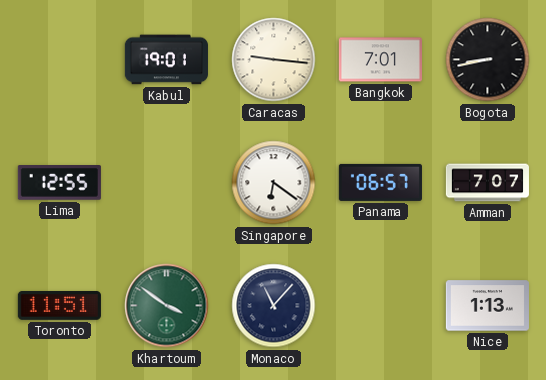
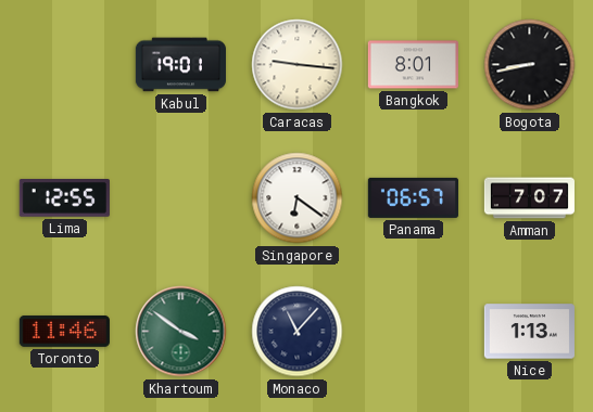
Bangkok: 7:01 -> 8:01
Toronto: 11:51 -> 11:46
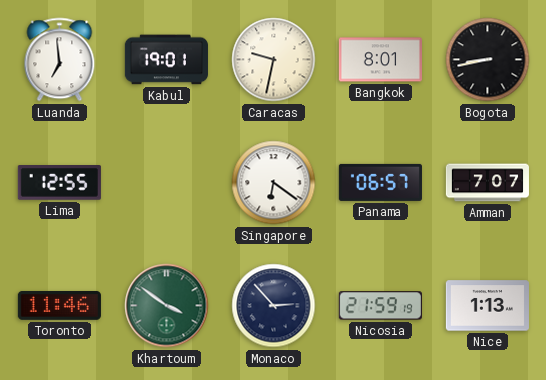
Luanda: none -> 6:59
Caracas: 9:16 -> 9:32
Monaco: 11:07 -> 2:53
Nicosia: none -> 21:59
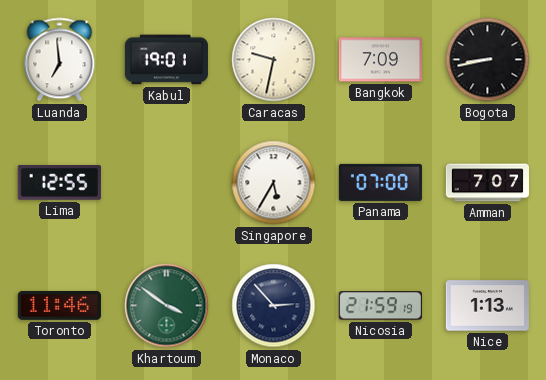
Bangkok: 8:01 -> 7:09
Singapore: 6:21 -> 5:35
Panama: 06:57 -> 07:00
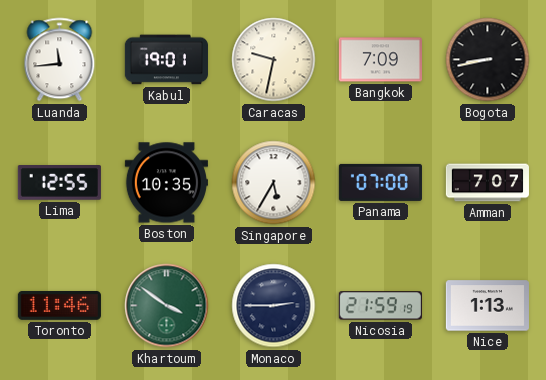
Luanda: 6:59 -> 11:44
Boston: none -> 10:35
Monaco: 2:53 -> 2:45
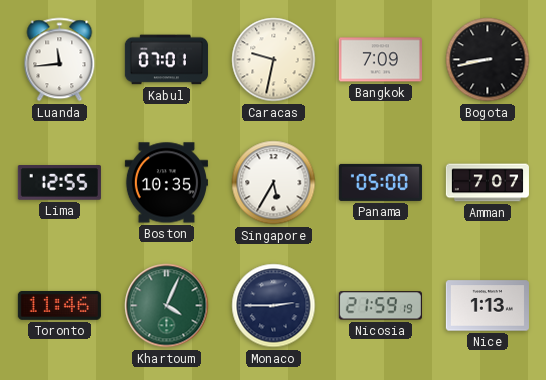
Kabul: 19:01 -> 07:01
Panama: 07:00 -> 05:00
Khartoum: 3:51 -> 4:04
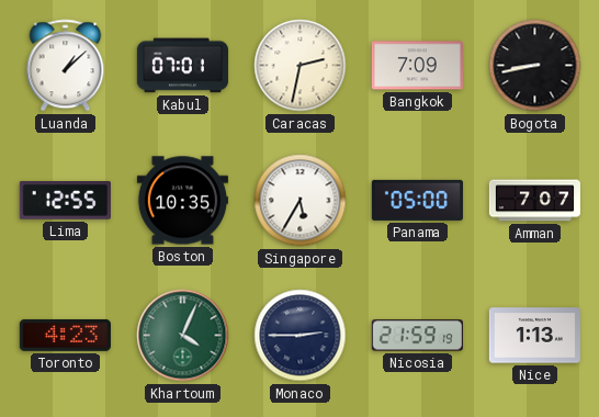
Luanda: 11:44 -> 1:08
Caracas: 9:32 -> 2:32
Toronto: 11:46 -> 4:23
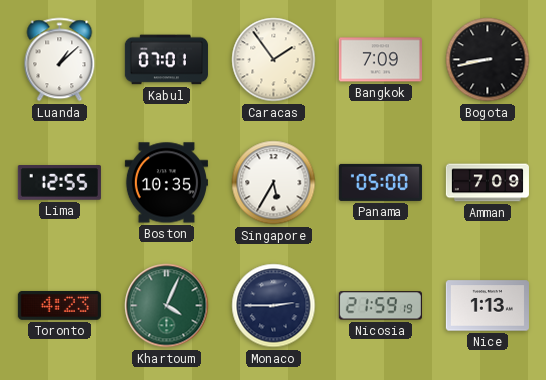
Caracas: 2:32 -> 1:54
Amman: 7:07 -> 7:09
